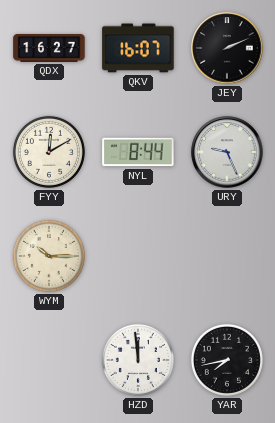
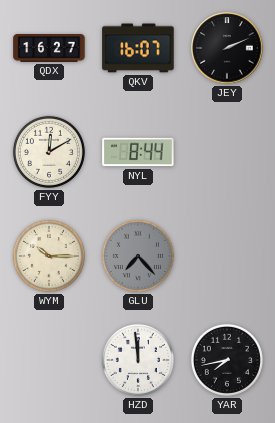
URY: 9:26 -> none
GLU: none -> 7:23
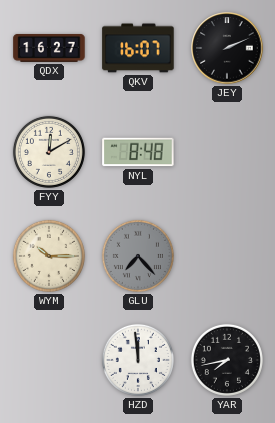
NYL: 8:44 -> 8:48
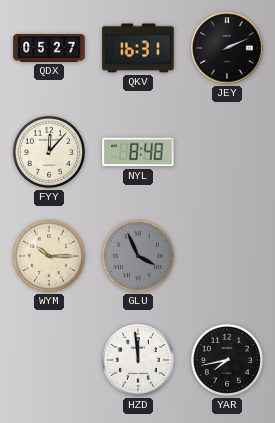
QDX: 16:27 -> 05:27
QKV: 16:07 -> 16:31
FYY: 12:10 -> 12:07
GLU: 7:23 -> 3:56
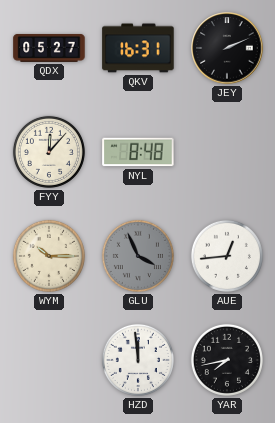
AUE: none -> 12:44
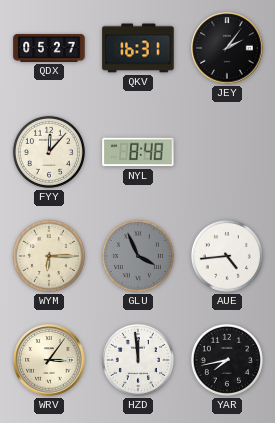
JEY: 2:11 -> 2:06
WYM: 10:15 -> 6:15
AUE: 12:44 -> 4:44
WRV: none -> 3:06
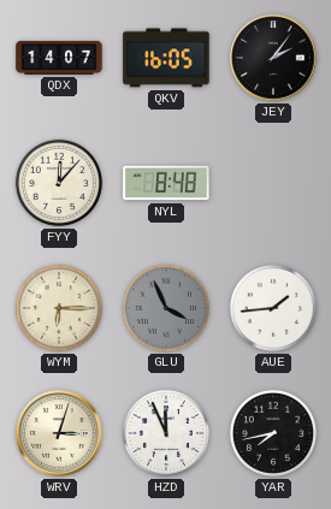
QDX: 05:27 -> 14:07
QKV: 16:31 -> 16:05
AUE: 4:44 -> 1:44
WRV: 3:06 -> 3:03
HZD: 11:59 -> 11:56
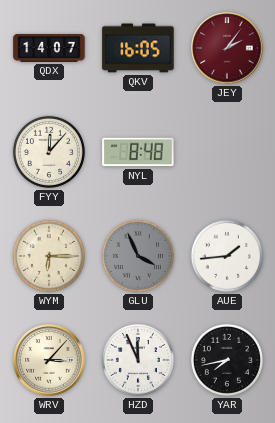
JEY dial: black -> burgundy
WRV: 3:03 -> 3:07
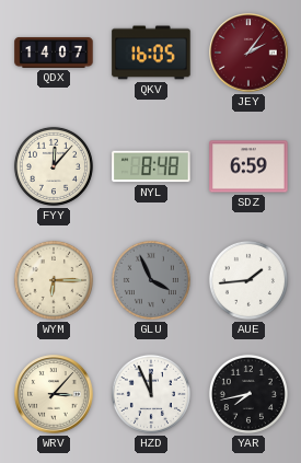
SDZ: none -> 6:59
